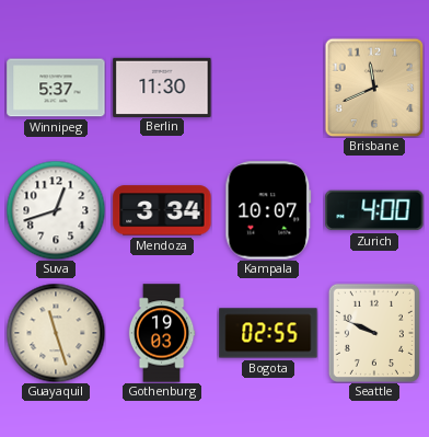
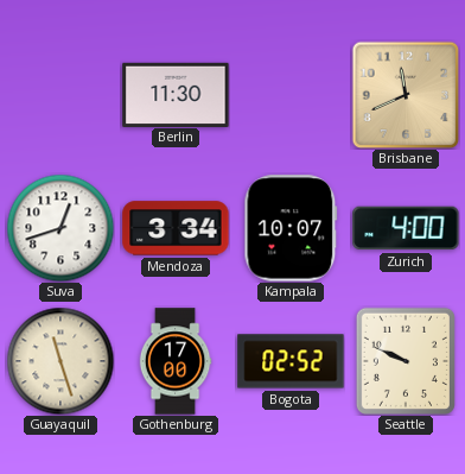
Winnipeg: 5:37 -> none
Gothenburg: 19:03 -> 17:00
Bogota: 02:55 -> 02:52
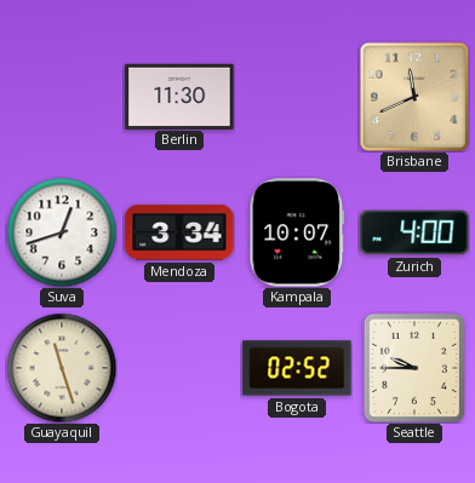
Gothenburg: 17:00 -> none
Seattle: 9:49 -> 9:45
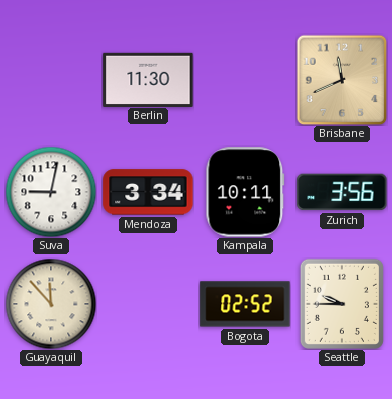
Suva: 12:42 -> 9:02
Kampala: 10:07 -> 10:11
Zurich: 4:00 -> 3:56
Guayaquil: 11:27 -> 11:53
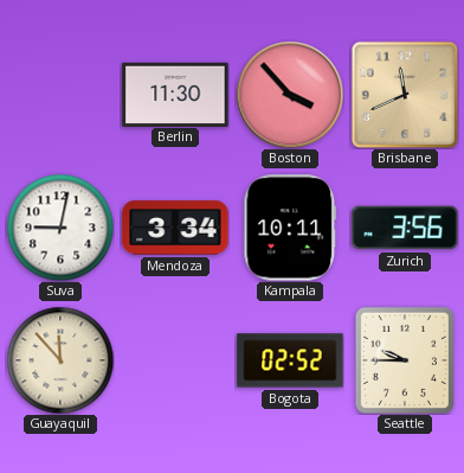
Boston: none -> 3:53
